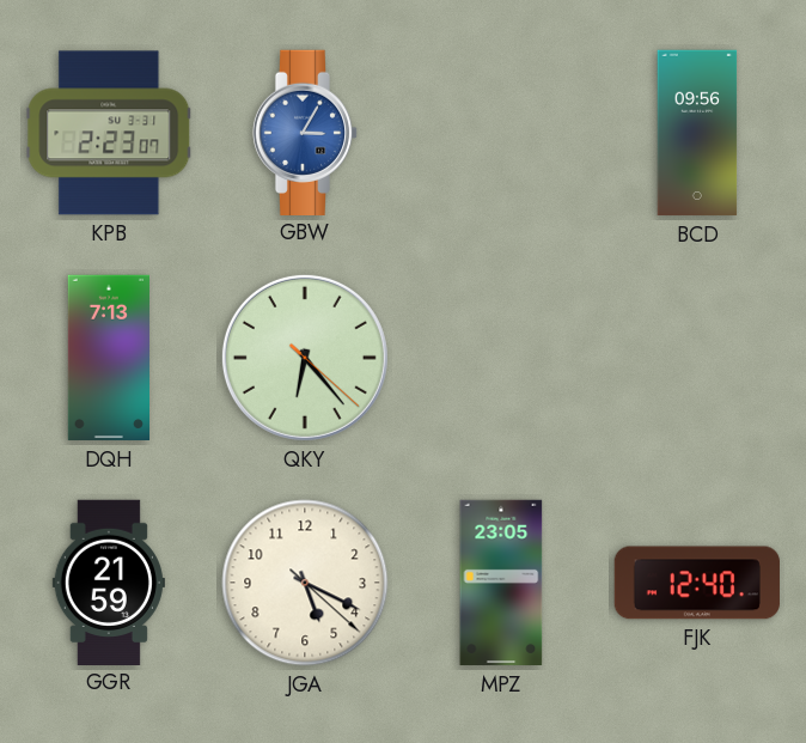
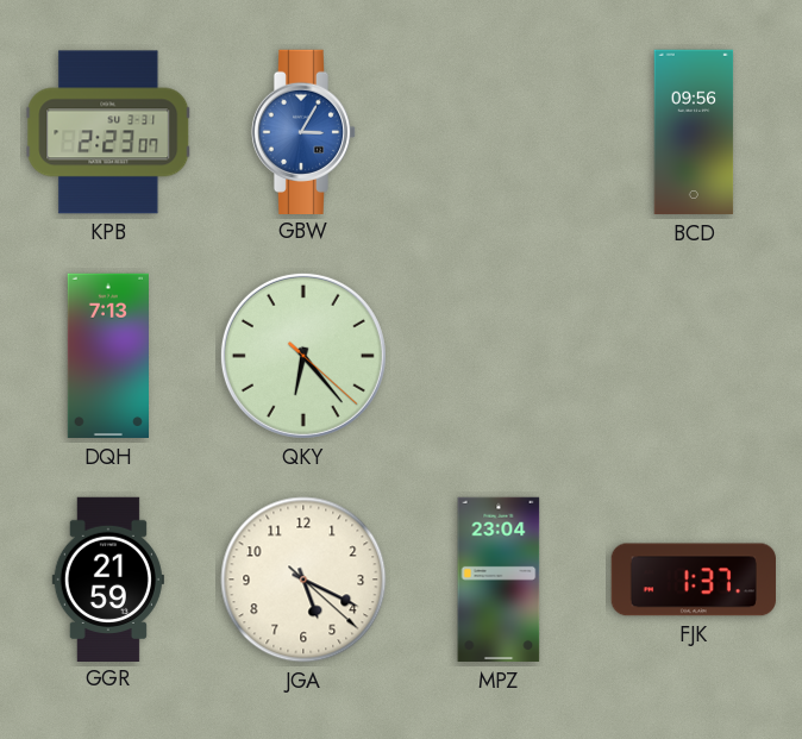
MPZ: 23:05 -> 23:04
FJK: 12:40 -> 1:37
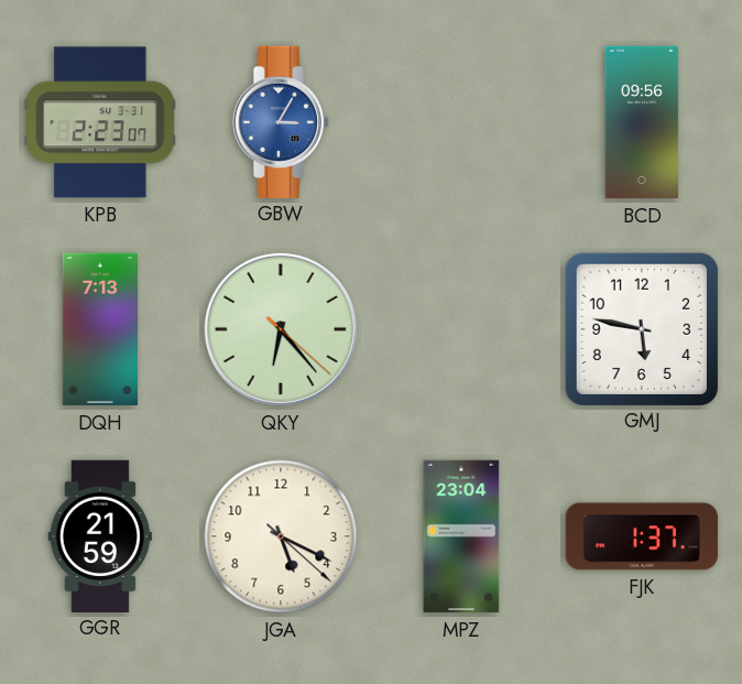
GMJ: none -> 5:47
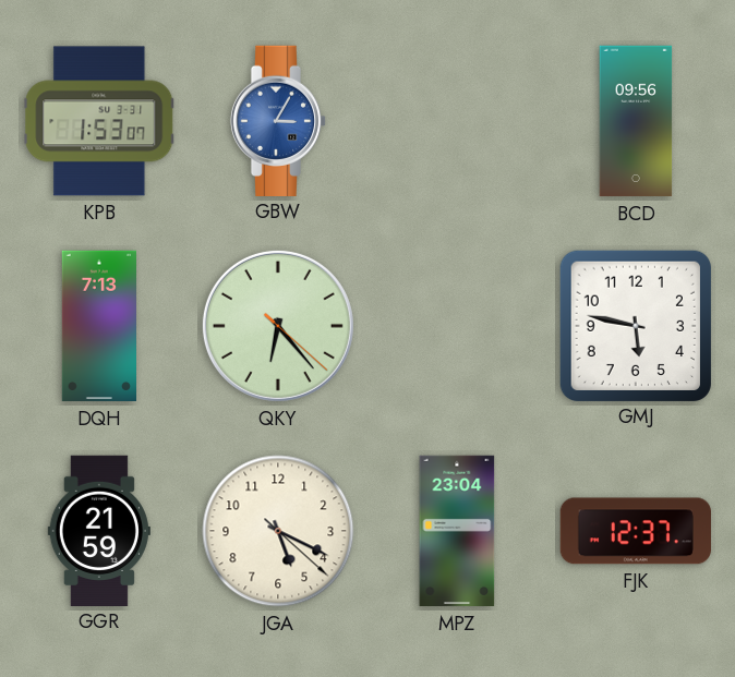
KPB: 2:23 -> 1:53
FJK: 1:37 -> 12:37
